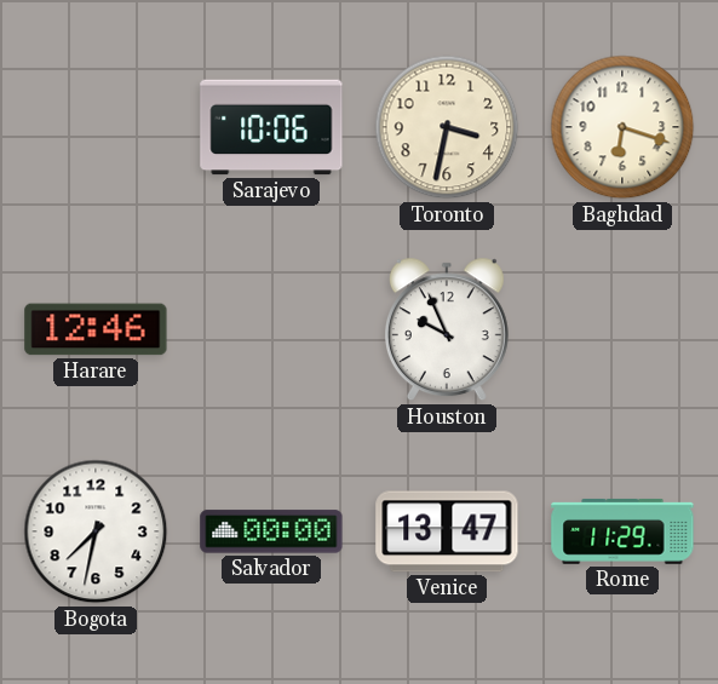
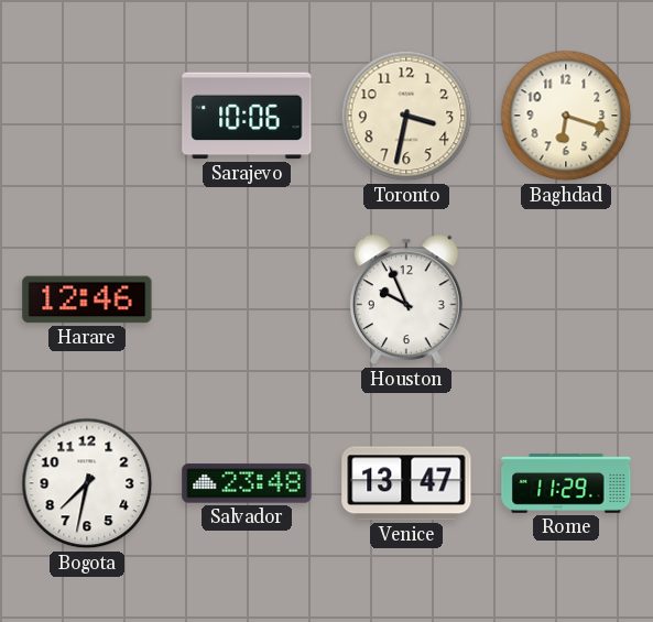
Salvador: 00:00 -> 23:48
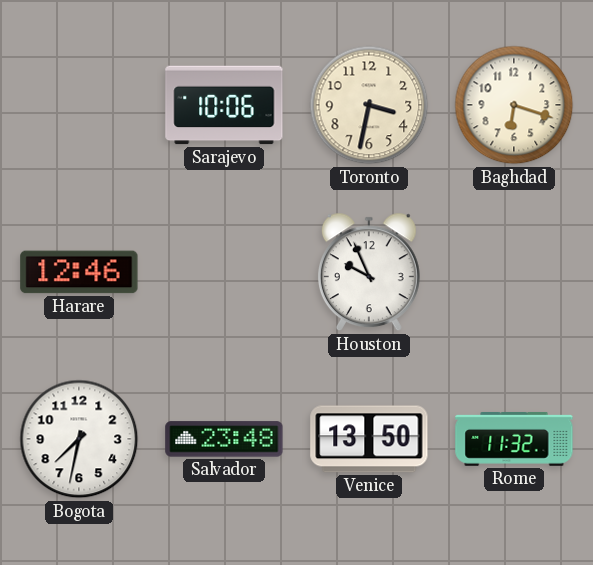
Venice: 13:47 -> 13:50
Rome: 11:29 -> 11:32
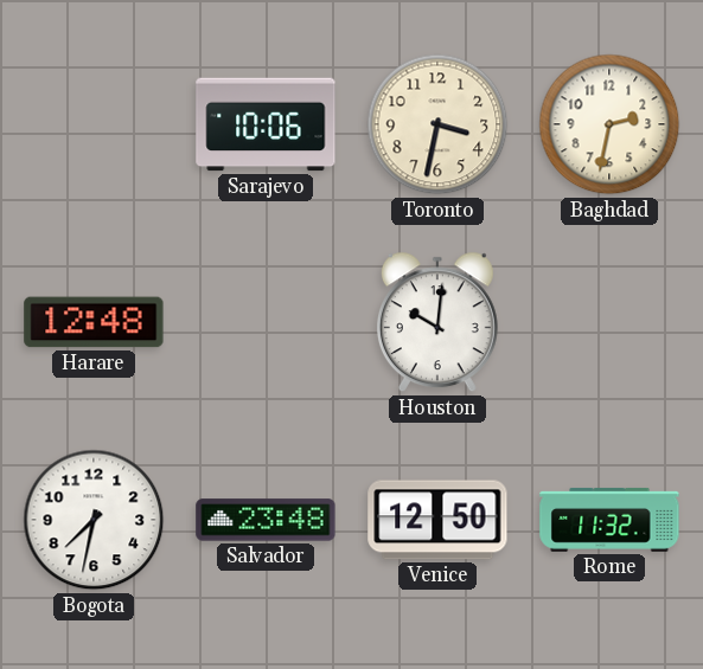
Baghdad: 6:18 -> 2:32
Harare: 12:46 -> 12:48
Houston: 9:56 -> 10:01
Venice: 13:50 -> 12:50
